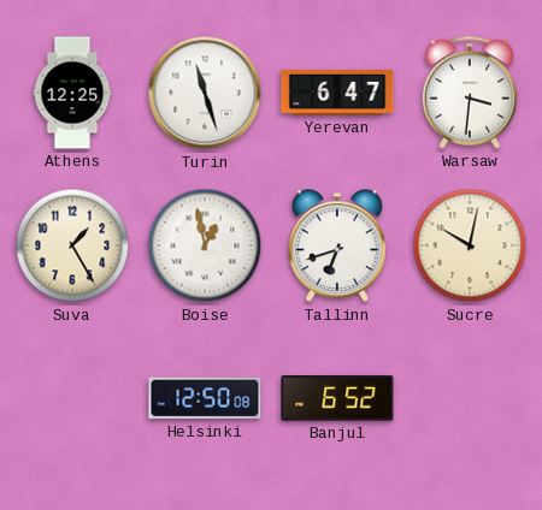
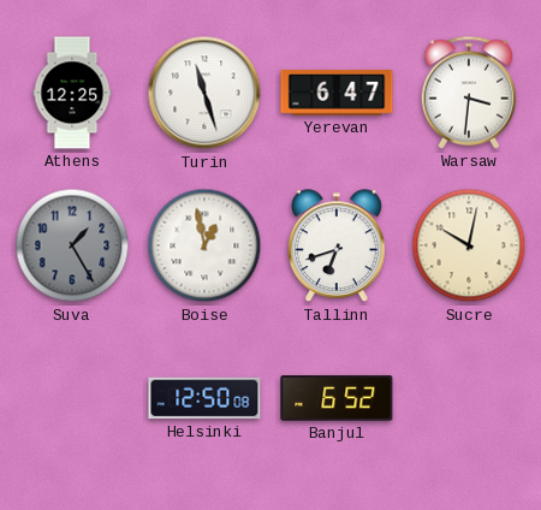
Suva dial: cream -> grey
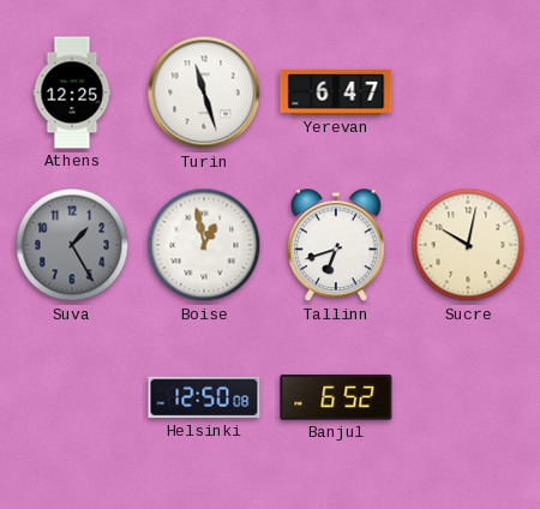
Warsaw: 3:31 -> none
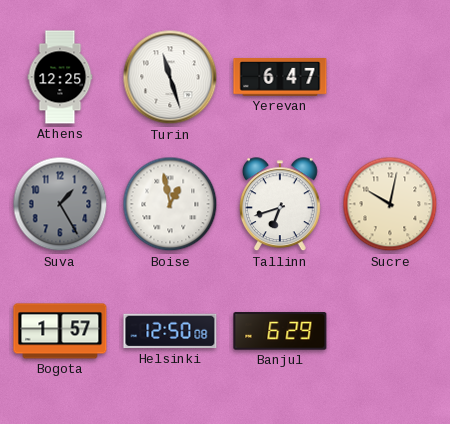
Bogota: none -> 1:57
Banjul: 6:52 -> 6:29
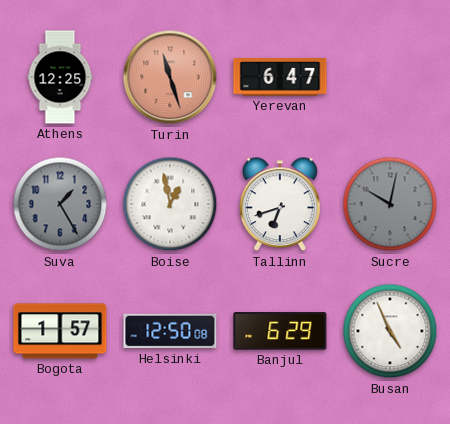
Turin dial: white -> salmon
Sucre dial: cream -> grey
Busan: none -> 4:56
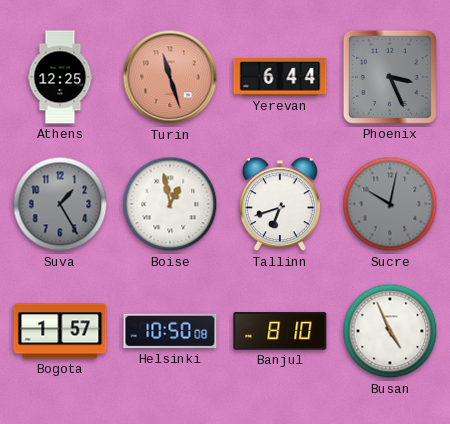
Yerevan: 6:47 -> 6:44
Phoenix: none -> 3:26
Helsinki: 12:50 -> 10:50
Banjul: 6:29 -> 8:10
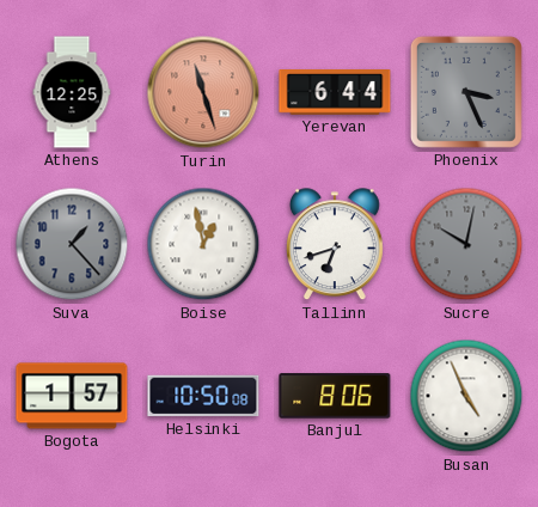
Suva: 1:25 -> 1:23
Banjul: 8:10 -> 8:06
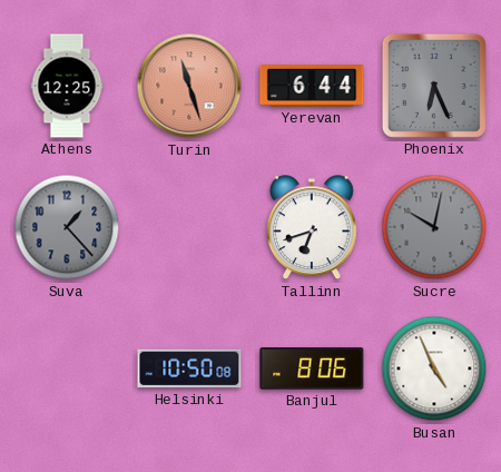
Phoenix: 3:26 -> 6:26
Boise: 12:58 -> none
Bogota: 1:57 -> none
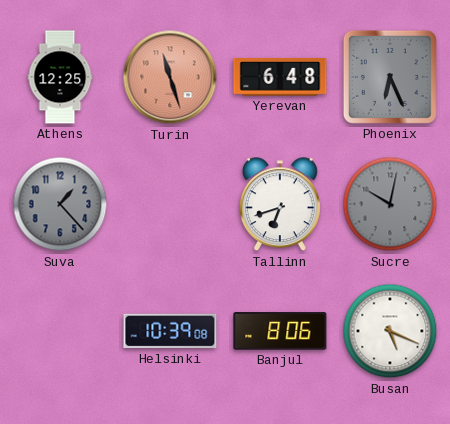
Yerevan: 6:44 -> 6:48
Helsinki: 10:50 -> 10:39
Busan: 4:56 -> 5:19
